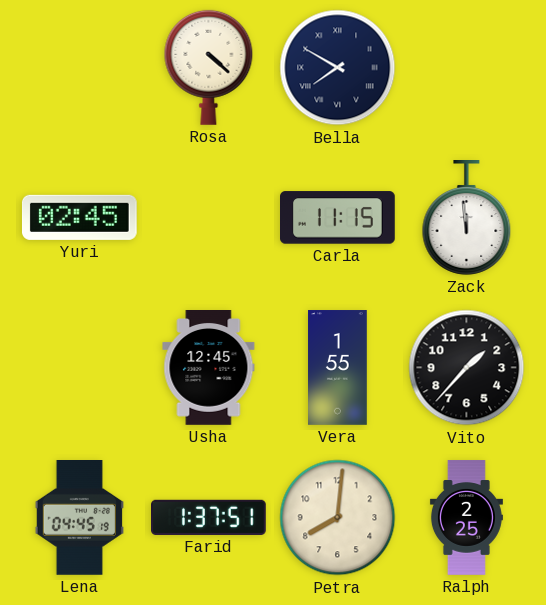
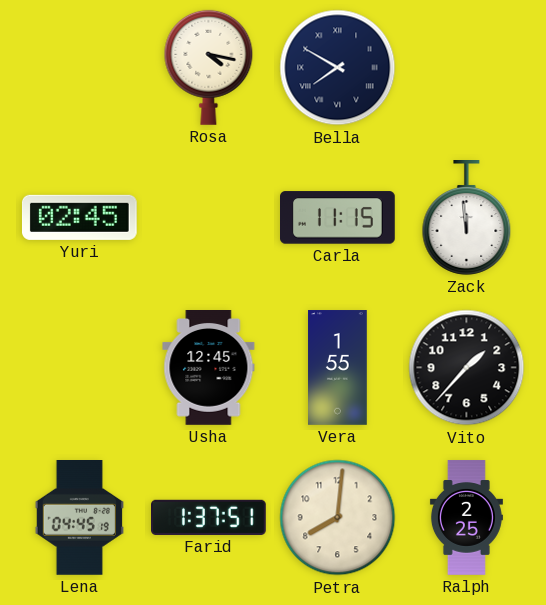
Rosa: 4:22 -> 4:17
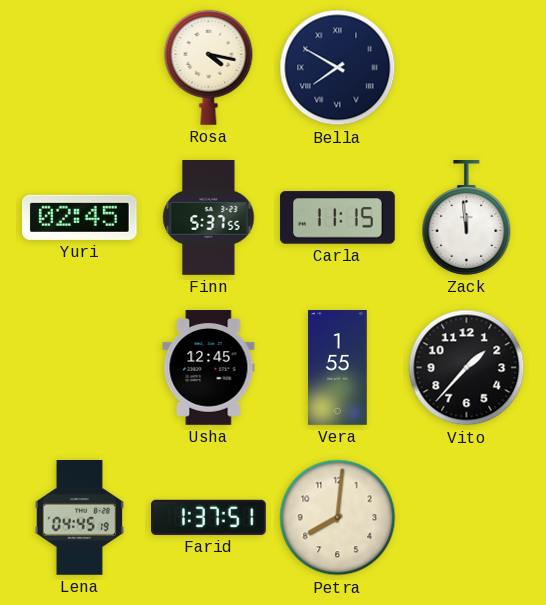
Finn: none -> 5:37
Ralph: 2:25 -> none
